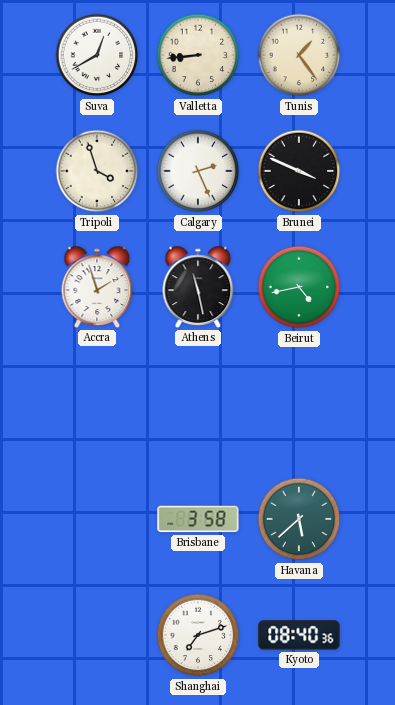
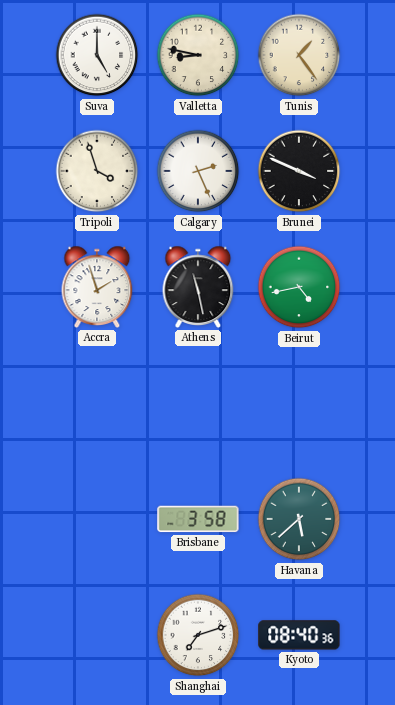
Suva: 12:40 -> 5:00
Valletta: 8:44 -> 8:47
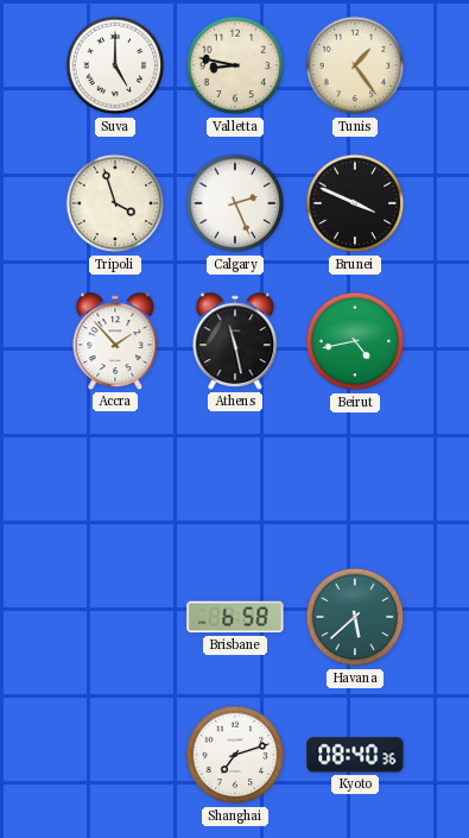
Accra: 1:57 -> 1:53
Brisbane: 3:58 -> 6:58
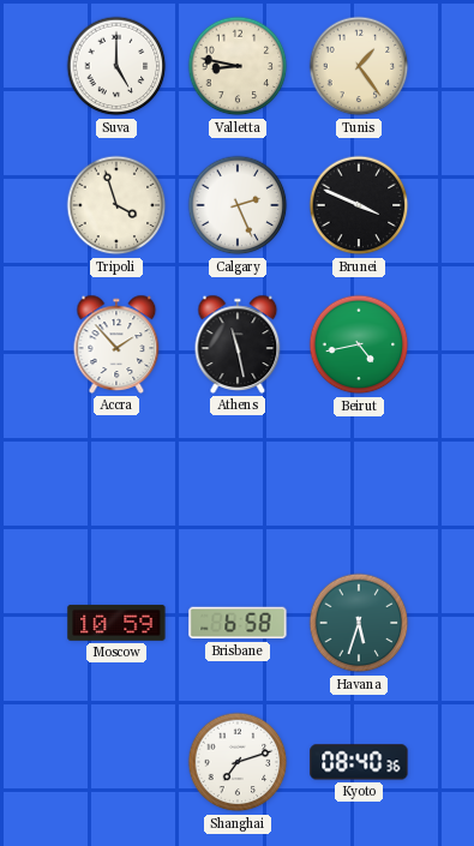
Moscow: none -> 10:59
Havana: 5:38 -> 5:33
